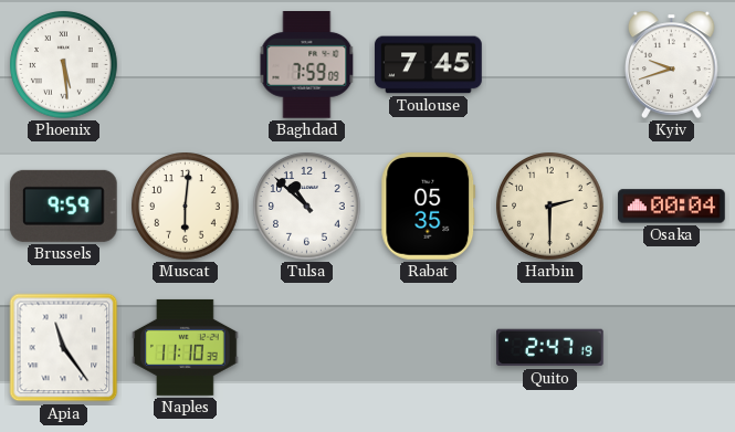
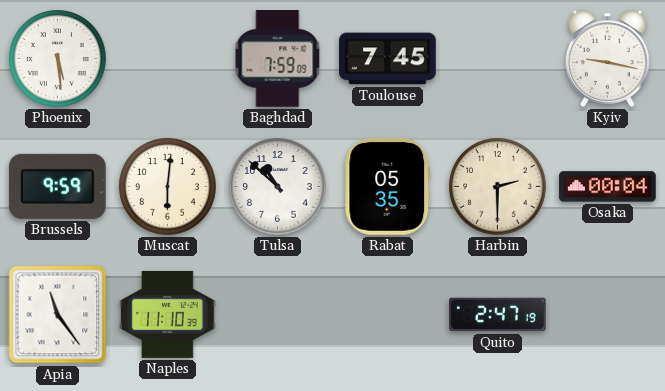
Kyiv: 9:42 -> 9:17
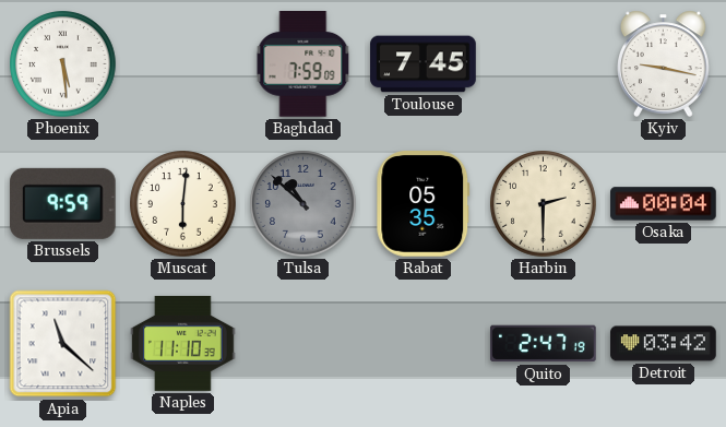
Tulsa dial: white -> grey
Apia: 11:24 -> 11:22
Detroit: none -> 03:42
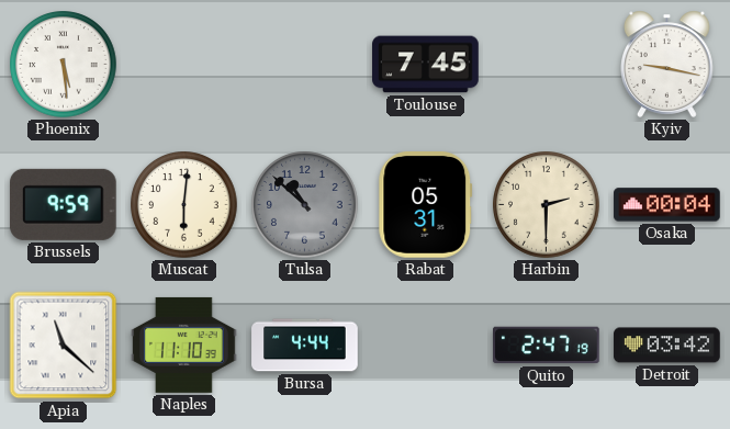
Baghdad: 7:59 -> none
Rabat: 05:35 -> 05:31
Bursa: none -> 4:44
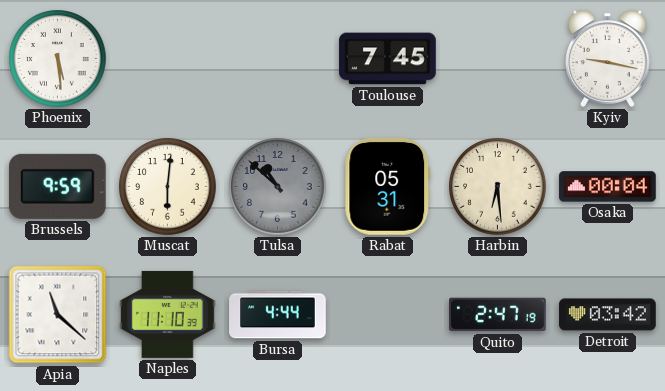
Harbin: 2:30 -> 6:29
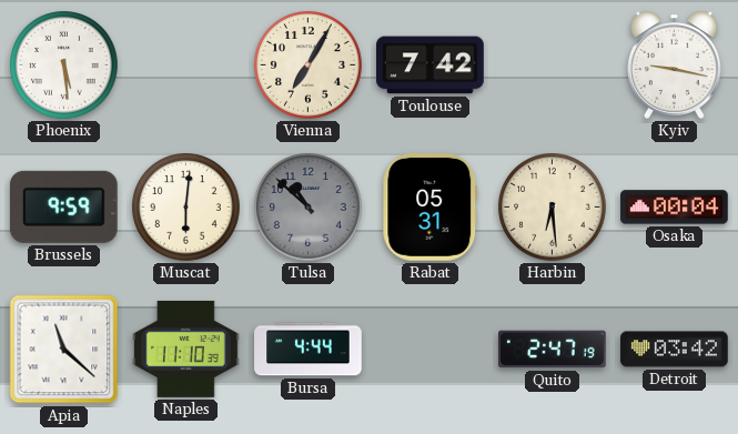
Vienna: none -> 7:05
Toulouse: 7:45 -> 7:42
